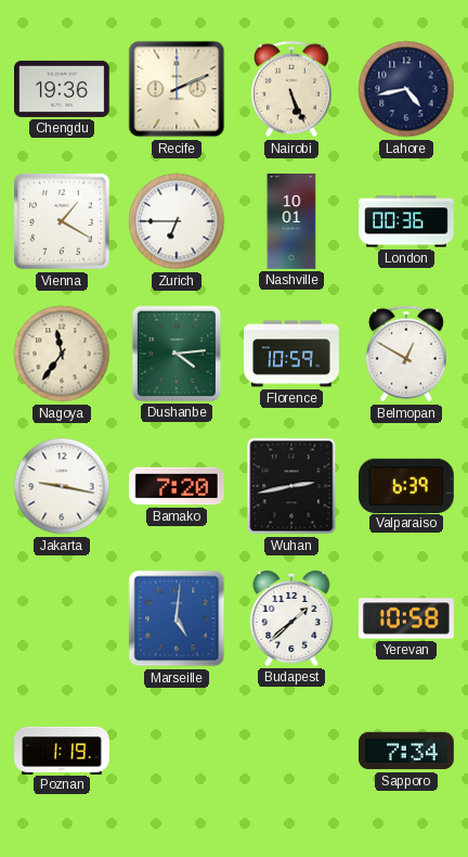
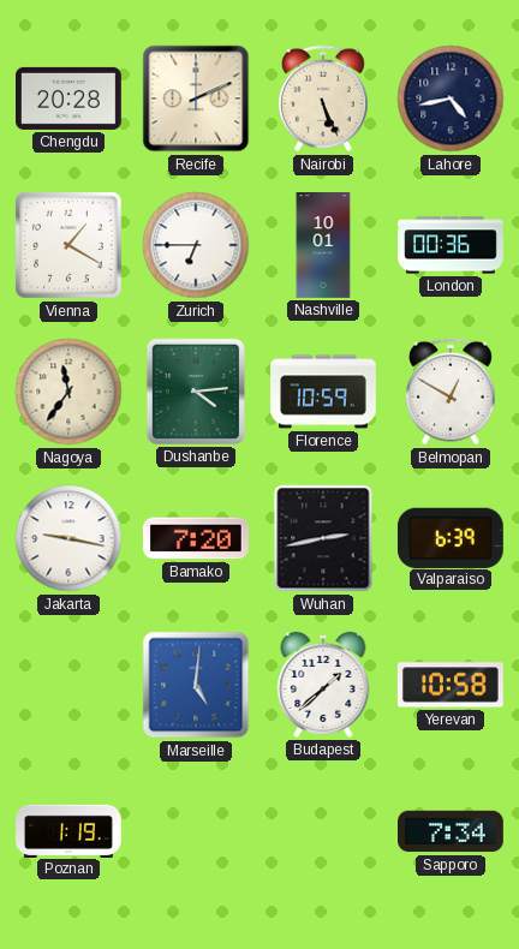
Chengdu: 19:36 -> 20:28
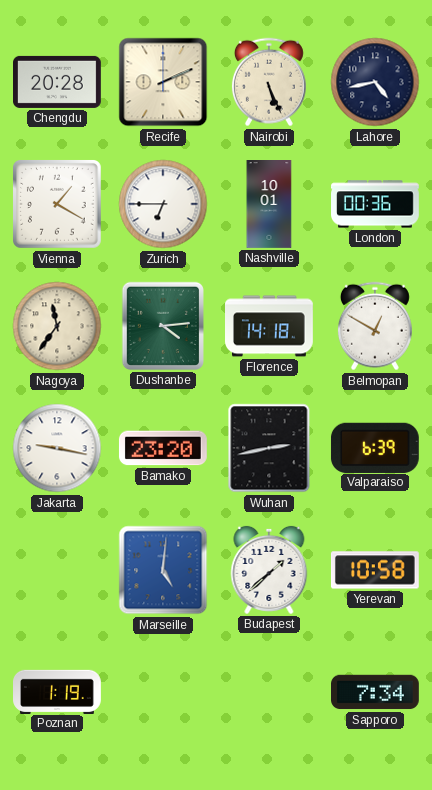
Florence: 10:59 -> 14:18
Bamako: 7:20 -> 23:20
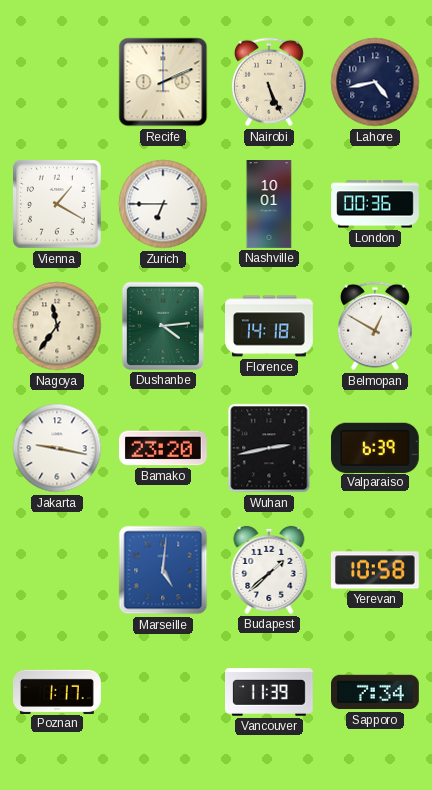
Chengdu: 20:28 -> none
Poznan: 1:19 -> 1:17
Vancouver: none -> 11:39
